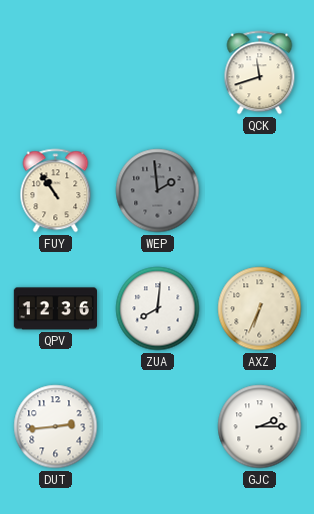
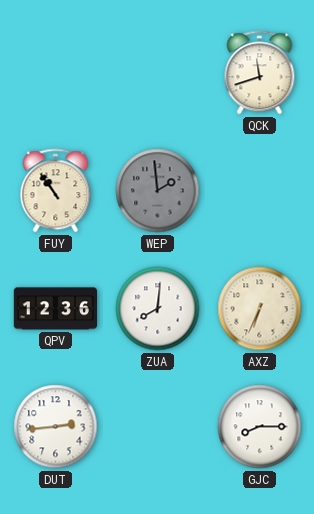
GJC: 2:15 -> 8:15
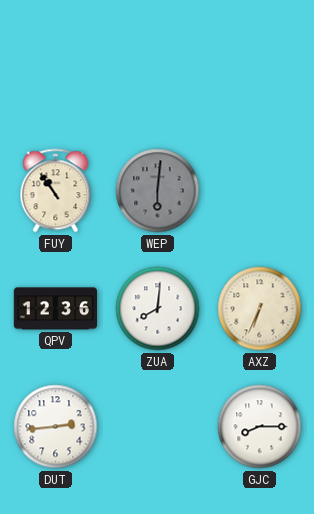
QCK: 11:42 -> none
WEP: 1:59 -> 6:01
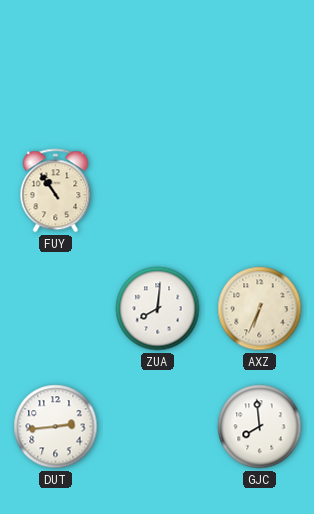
WEP: 6:01 -> none
QPV: 12:36 -> none
GJC: 8:15 -> 7:59
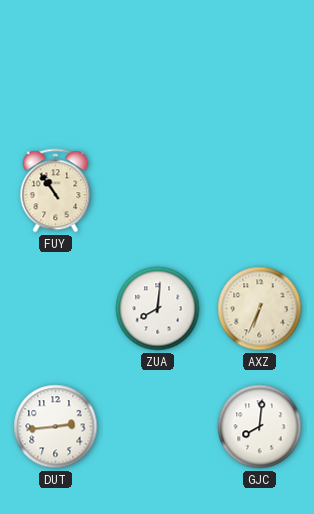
GJC: 7:59 -> 8:01
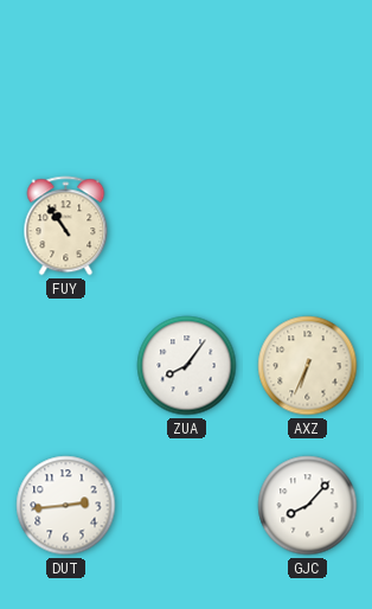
ZUA: 8:01 -> 8:06
GJC: 8:01 -> 8:07
